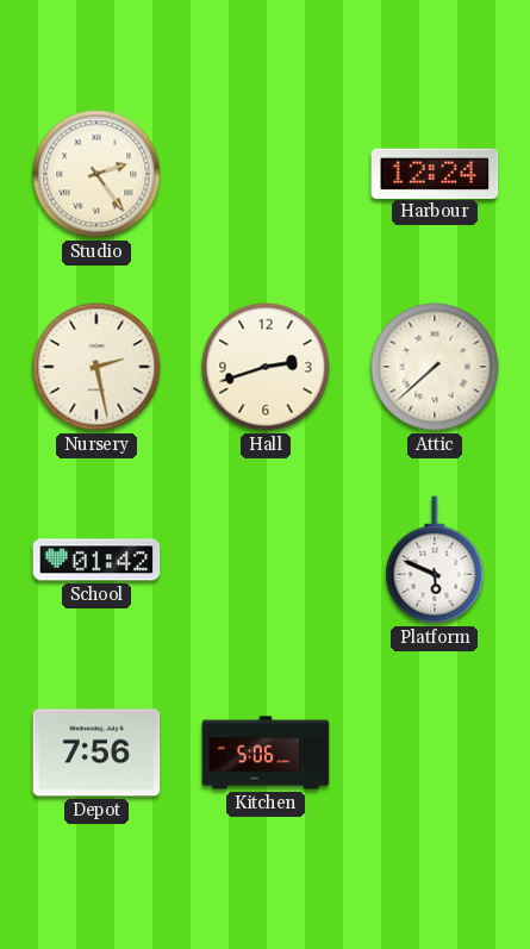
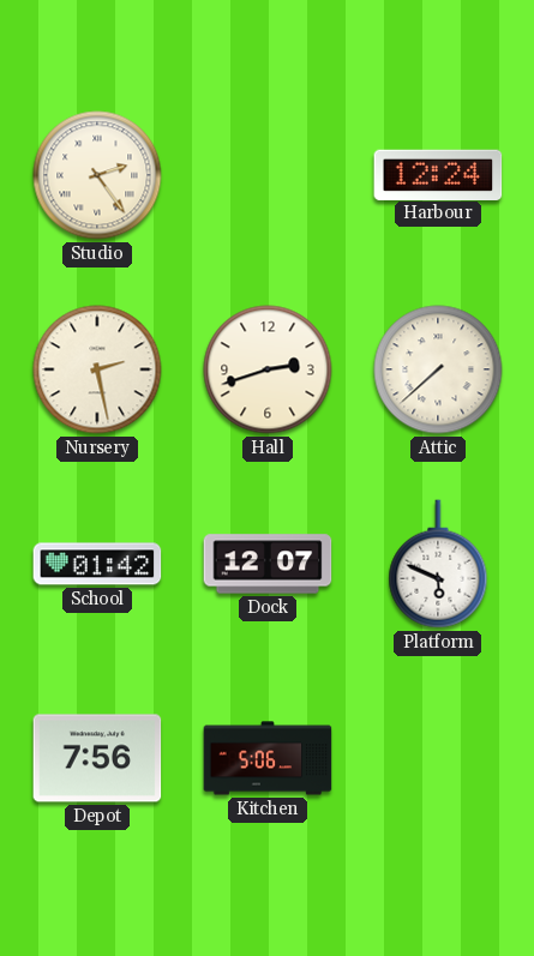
Dock: none -> 12:07
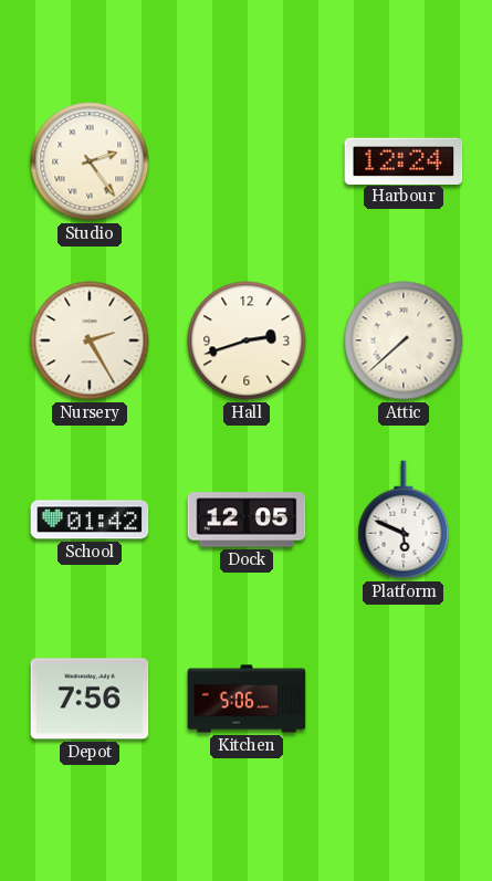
Nursery: 2:28 -> 2:25
Dock: 12:07 -> 12:05
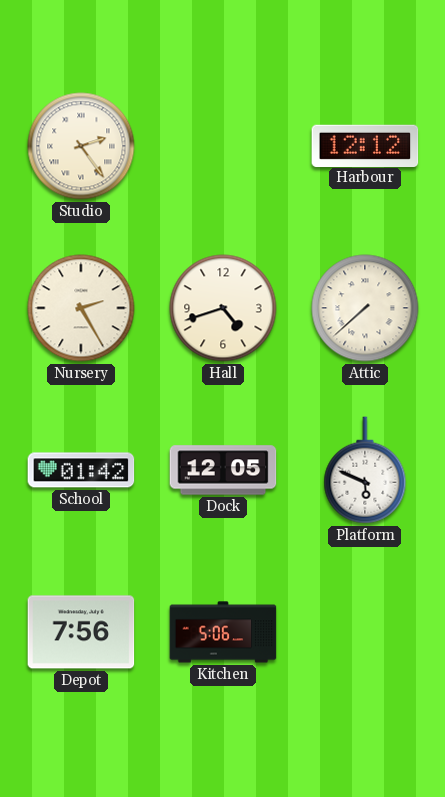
Harbour: 12:24 -> 12:12
Hall: 2:42 -> 4:42
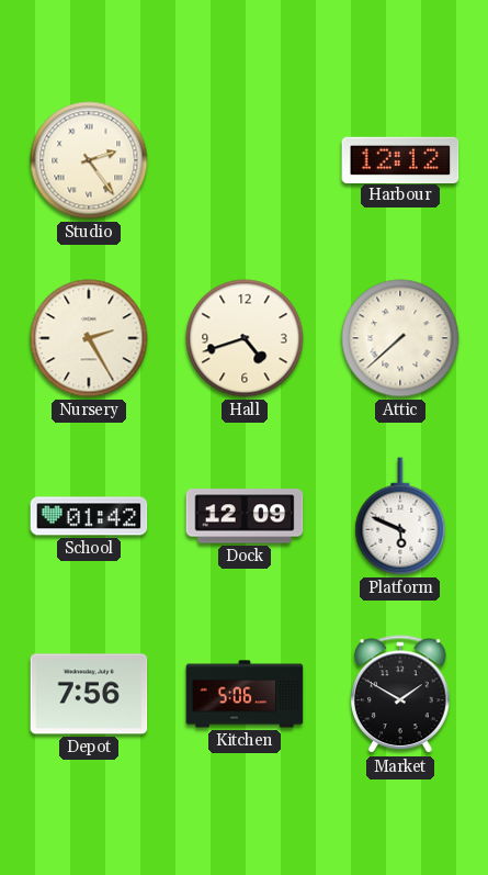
Dock: 12:05 -> 12:09
Market: none -> 1:50
